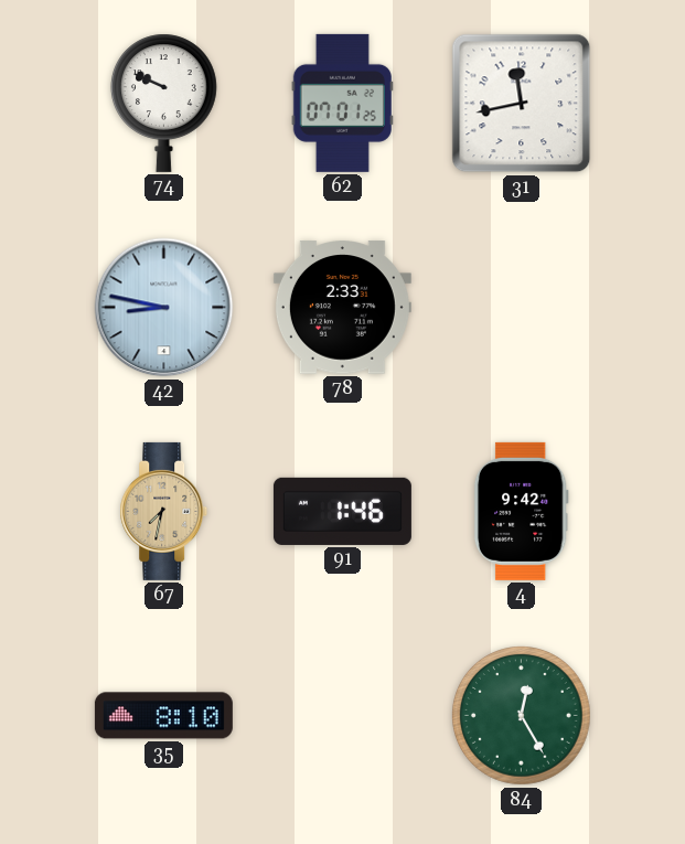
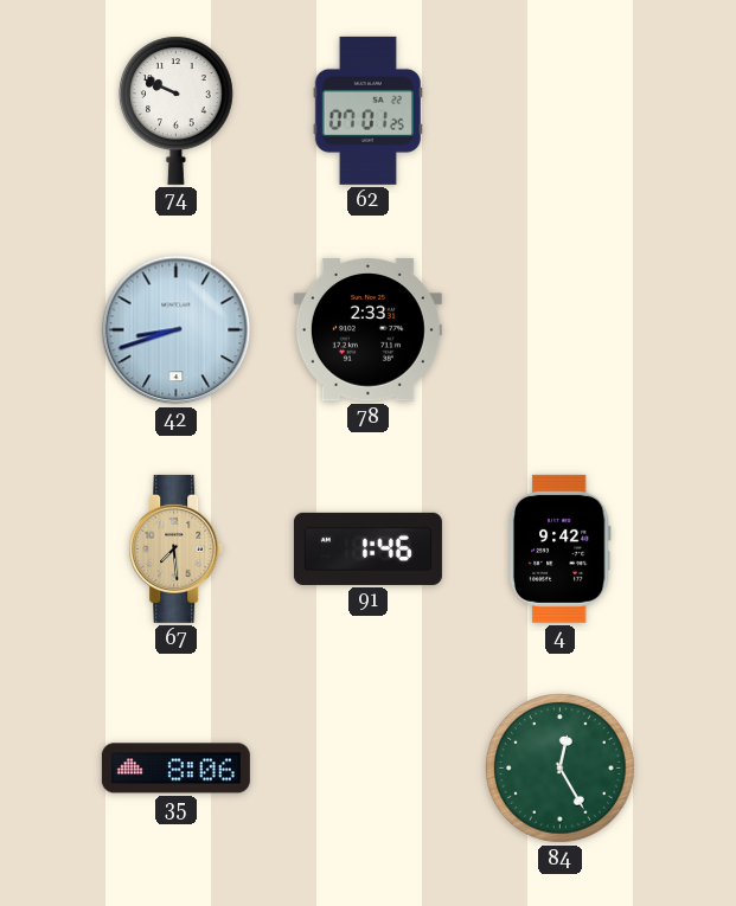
31: 11:43 -> none
42: 8:47 -> 8:42
67: 7:32 -> 7:29
35: 8:10 -> 8:06
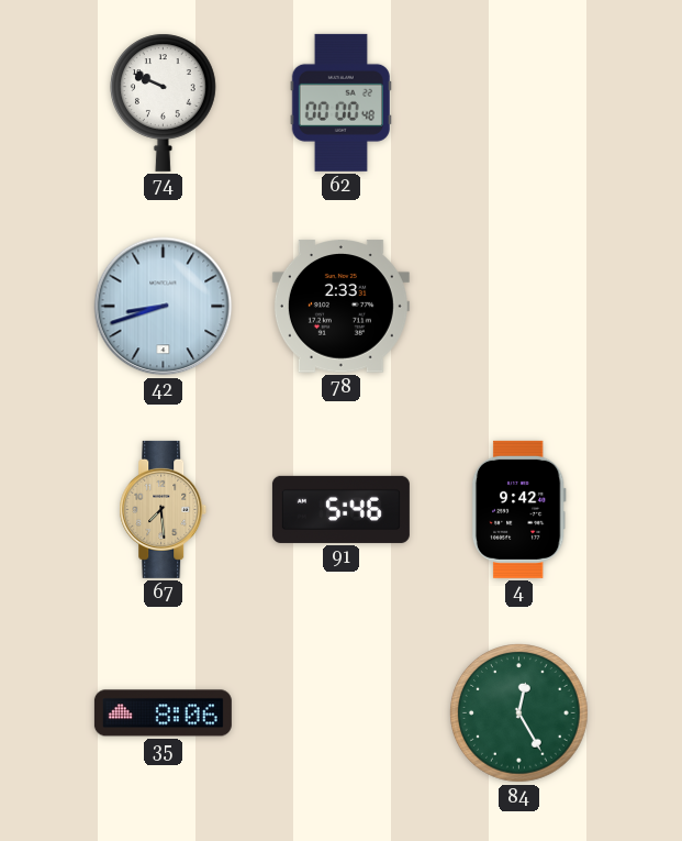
62: 07:01 -> 00:00
91: 1:46 -> 5:46
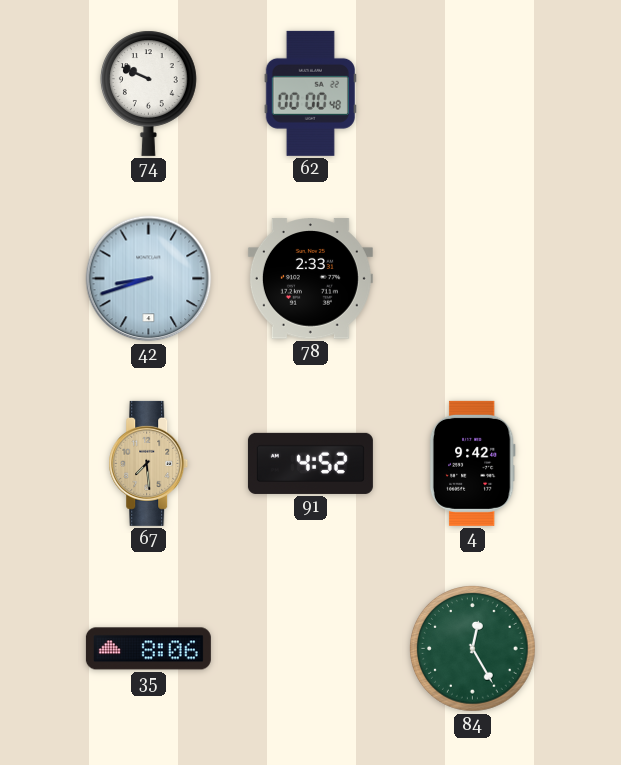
91: 5:46 -> 4:52
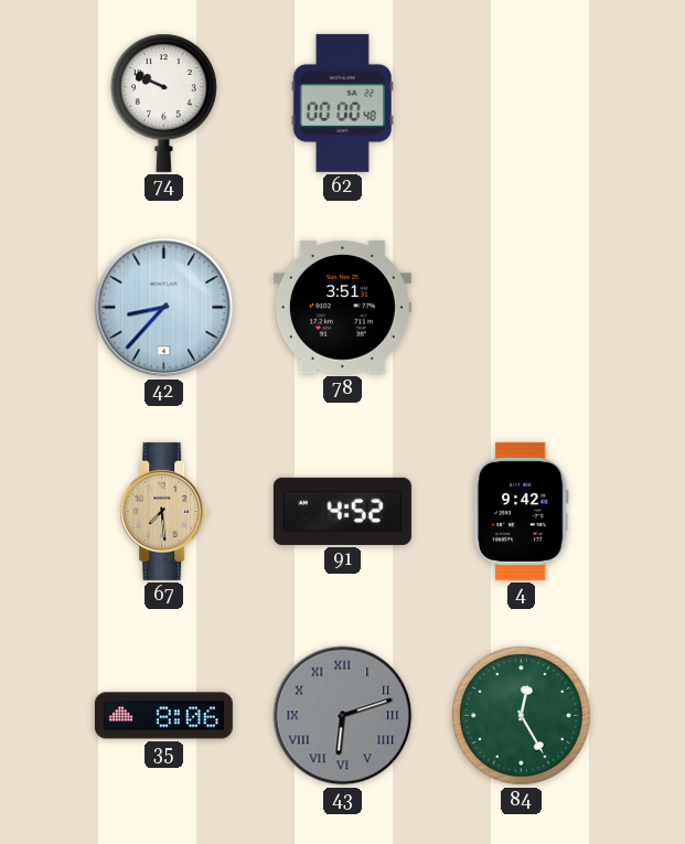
42: 8:42 -> 8:37
78: 2:33 -> 3:51
43: none -> 6:12
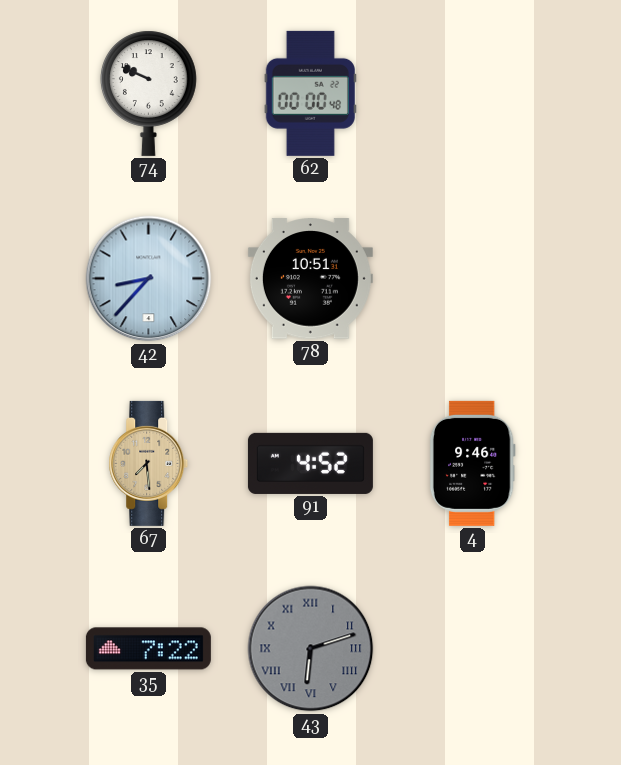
78: 3:51 -> 10:51
4: 9:42 -> 9:46
35: 8:06 -> 7:22
84: 12:25 -> none
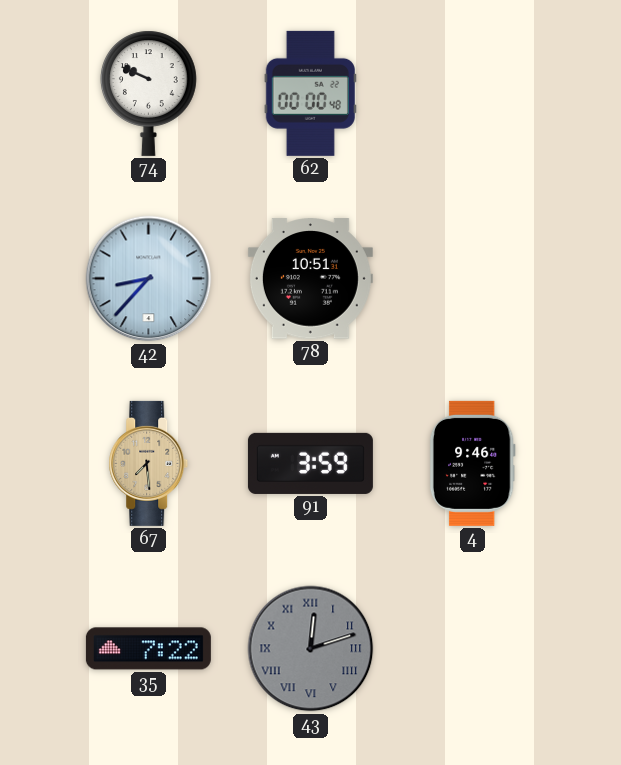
91: 4:52 -> 3:59
43: 6:12 -> 12:12
